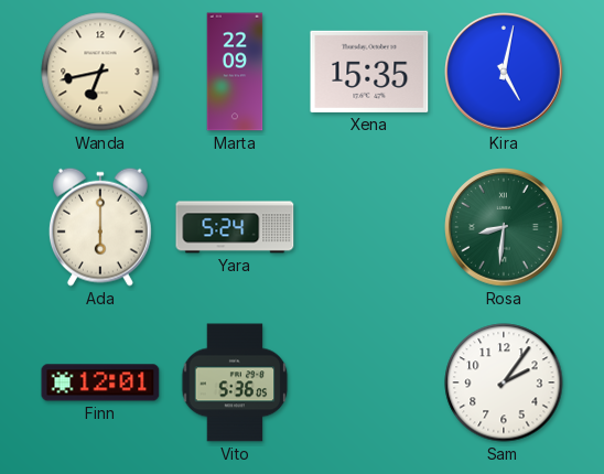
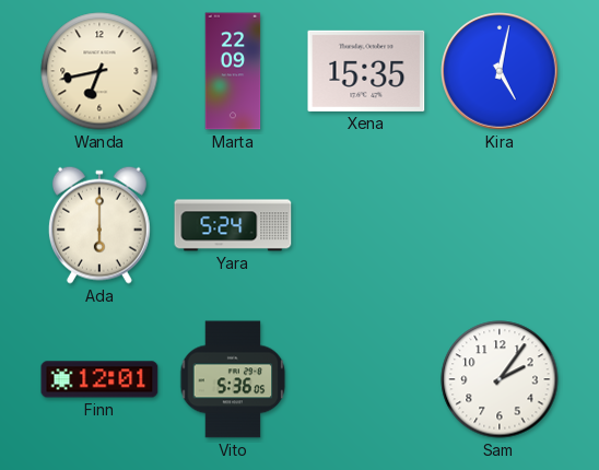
Rosa: 8:31 -> none
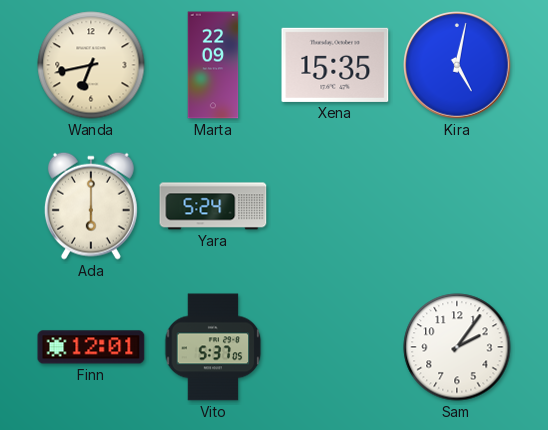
Vito: 5:36 -> 5:37
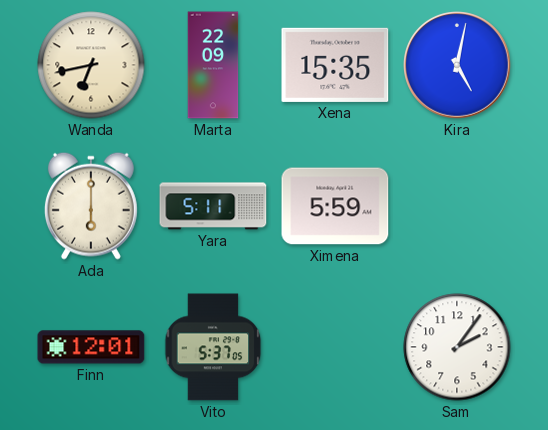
Yara: 5:24 -> 5:11
Ximena: none -> 5:59
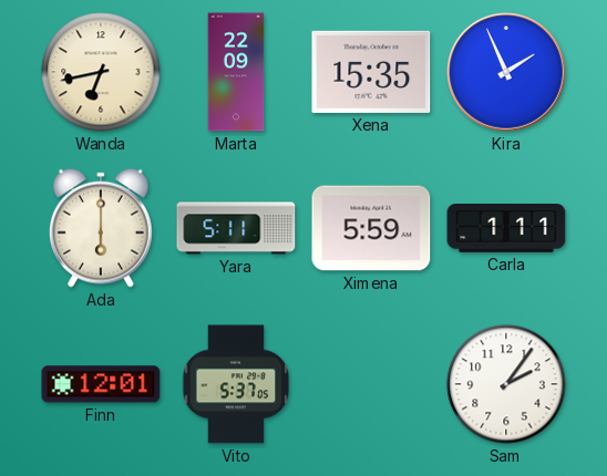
Kira: 5:02 -> 1:56
Carla: none -> 1:11
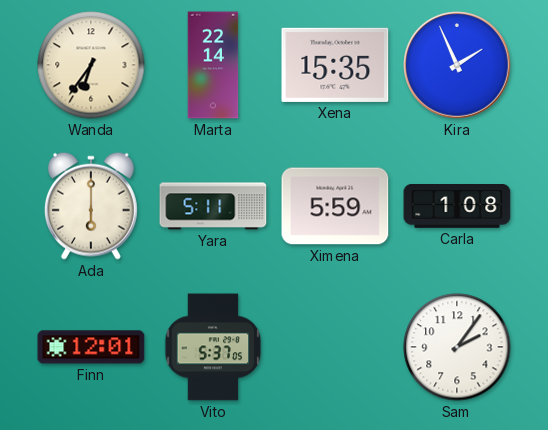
Wanda: 6:43 -> 6:36
Marta: 22:09 -> 22:14
Carla: 1:11 -> 1:08
